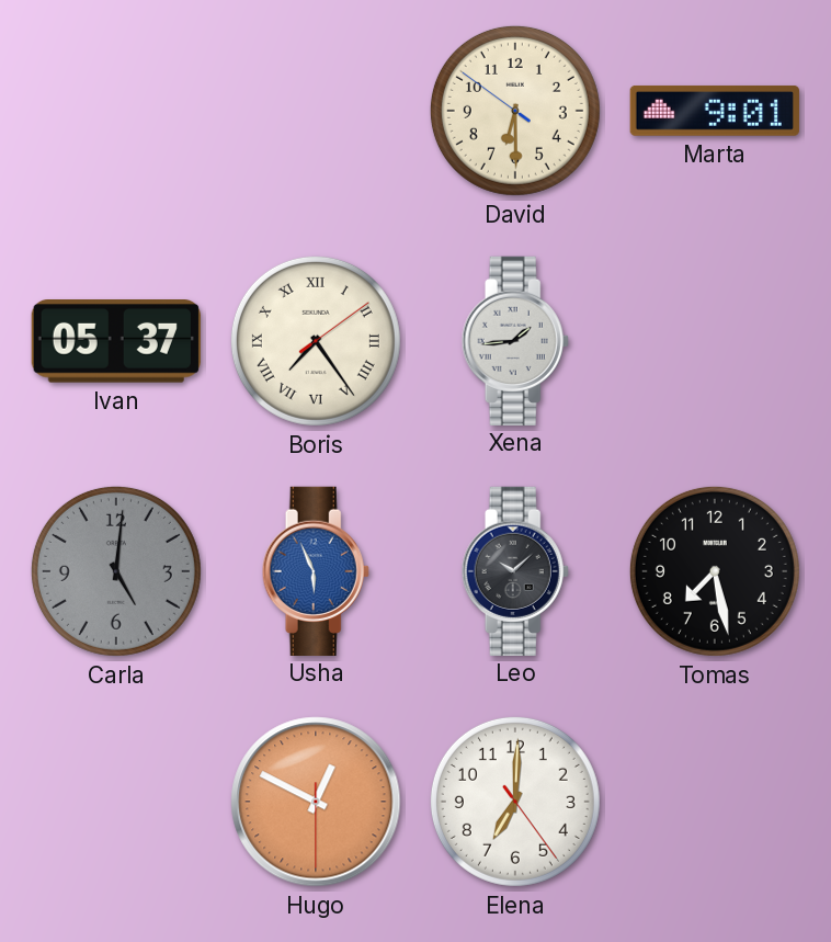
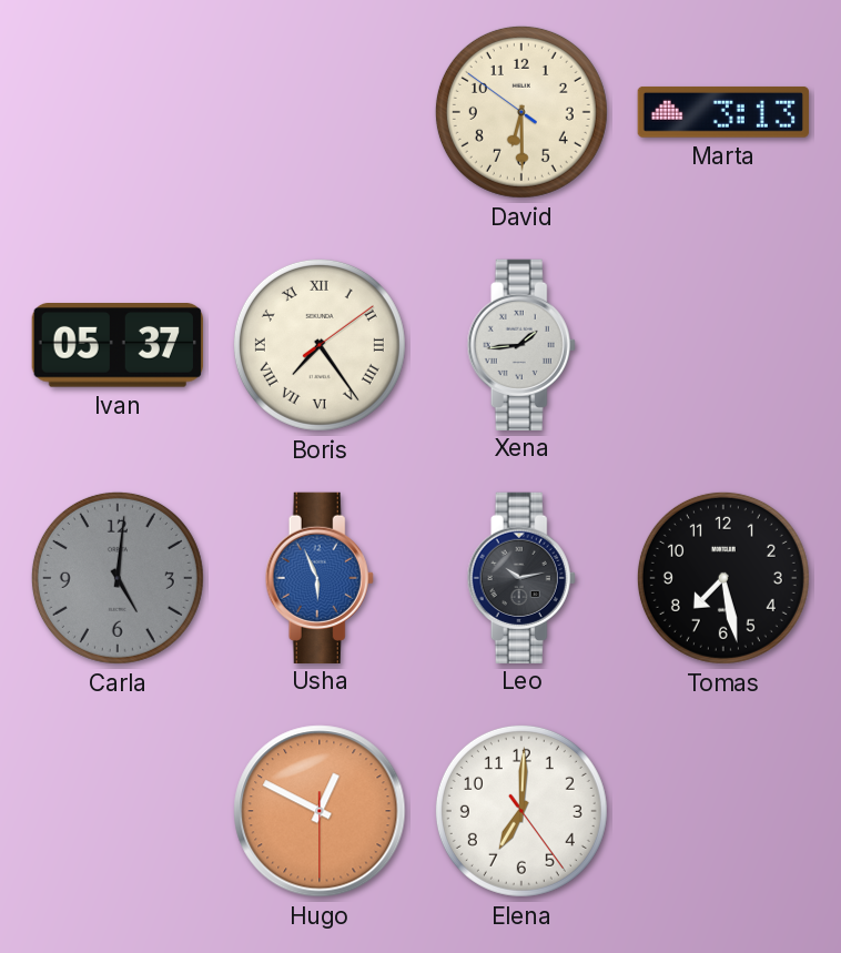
Marta: 9:01 -> 3:13
Leo: 10:08 -> 10:13
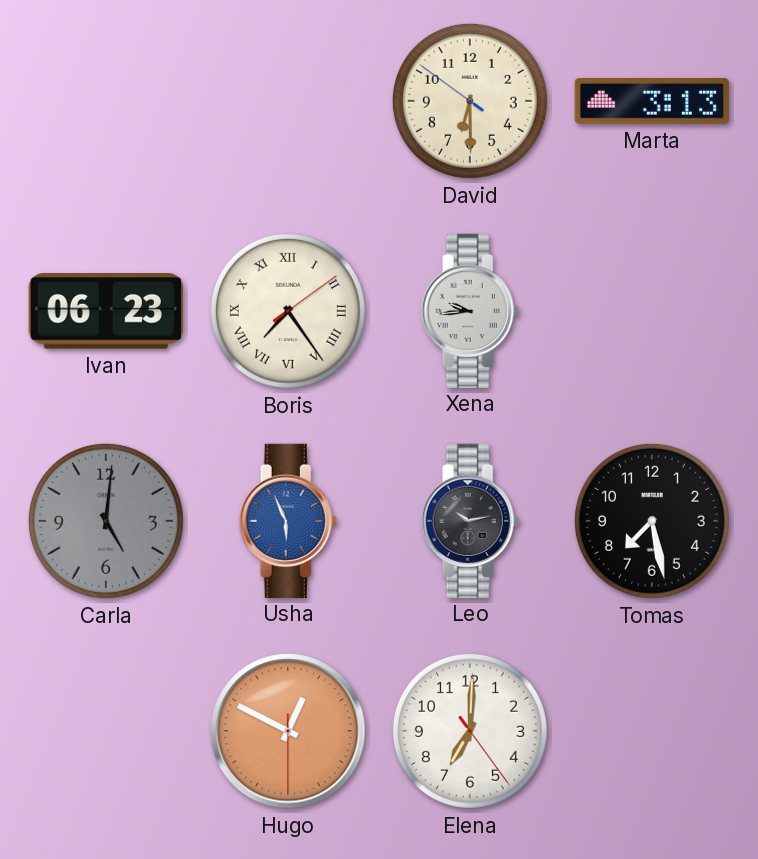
Ivan: 05:37 -> 06:23
Xena: 1:44 -> 9:44
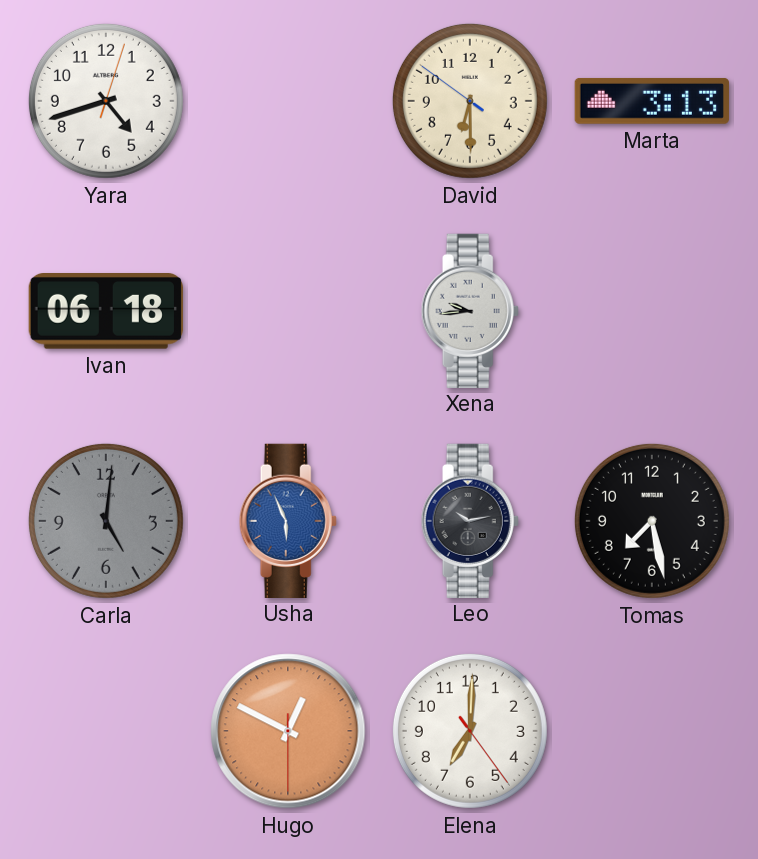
Yara: none -> 4:42
Ivan: 06:23 -> 06:18
Boris: 7:24 -> none
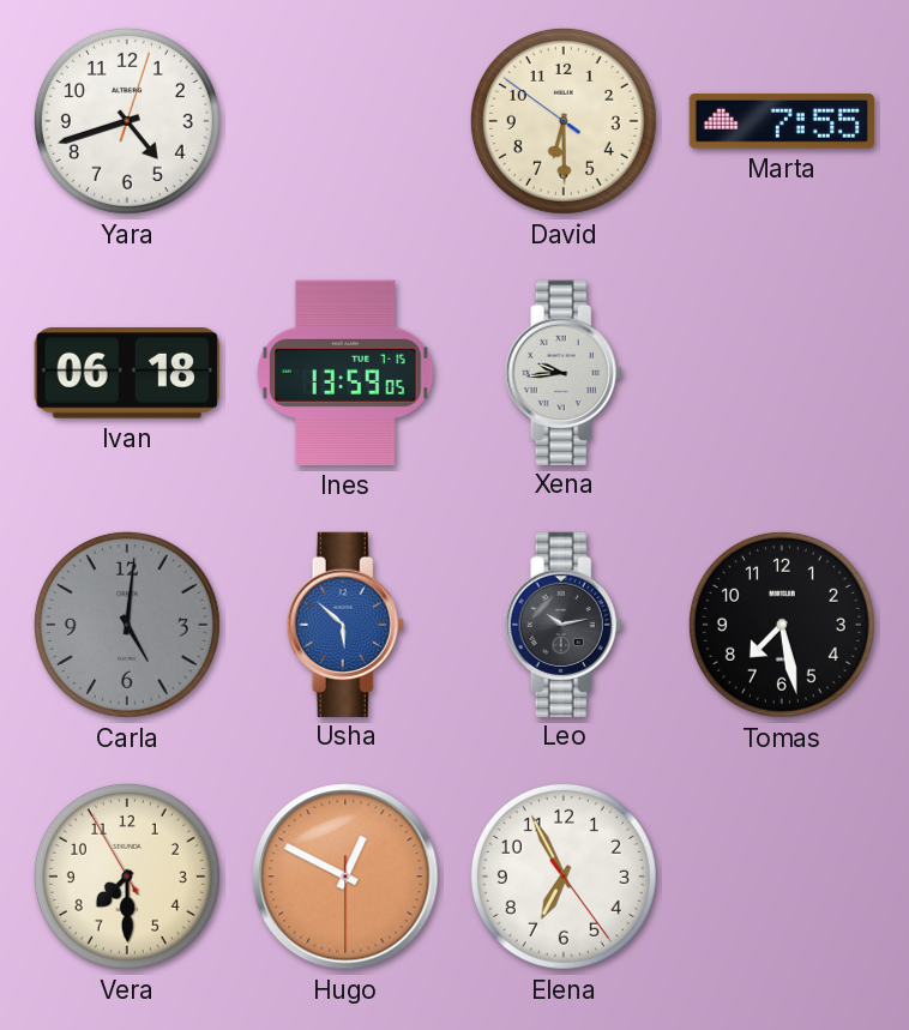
Marta: 3:13 -> 7:55
Ines: none -> 13:59
Usha: 5:56 -> 5:52
Vera: none -> 7:29
Elena: 7:00 -> 6:55
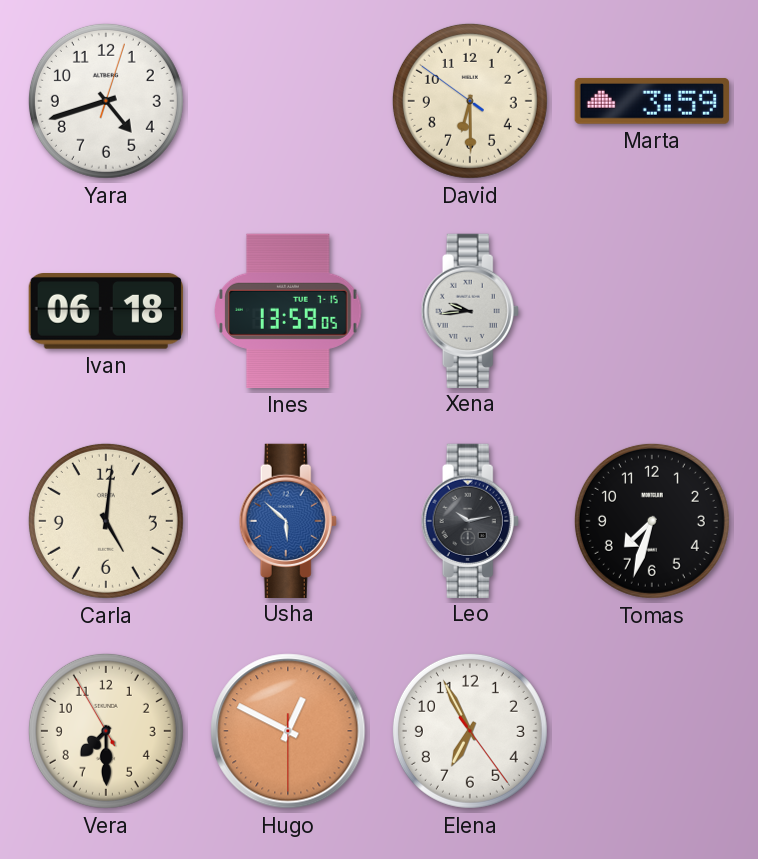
Marta: 7:55 -> 3:59
Carla dial: grey -> cream
Tomas: 7:28 -> 7:33
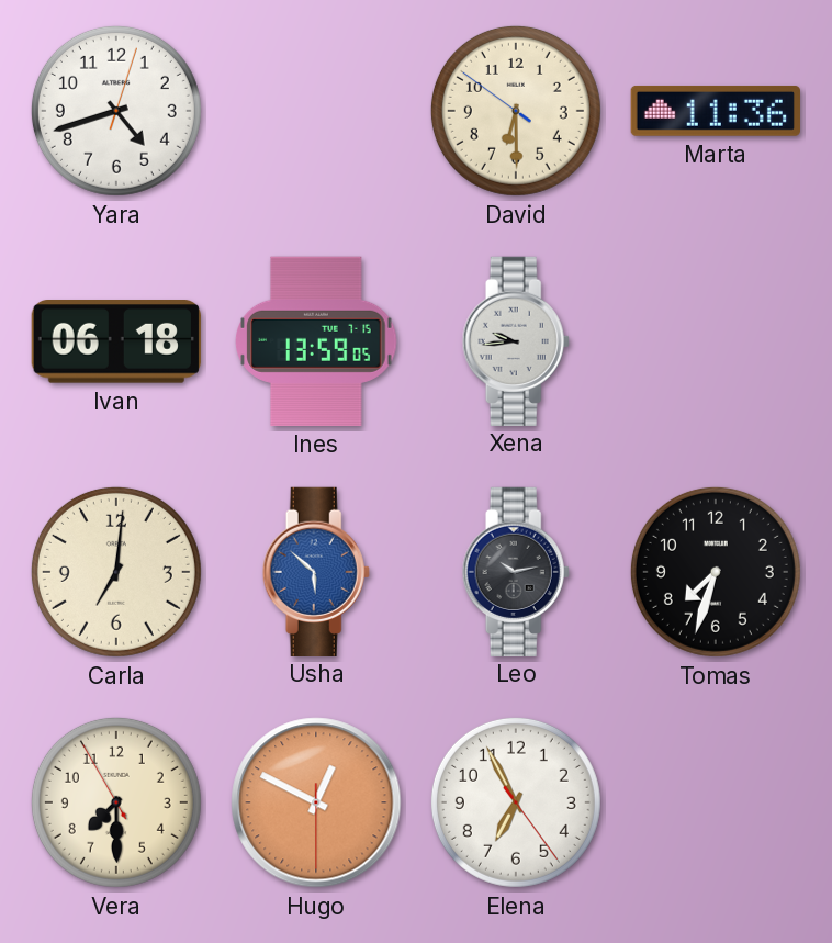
Marta: 3:59 -> 11:36
Carla: 5:01 -> 7:01
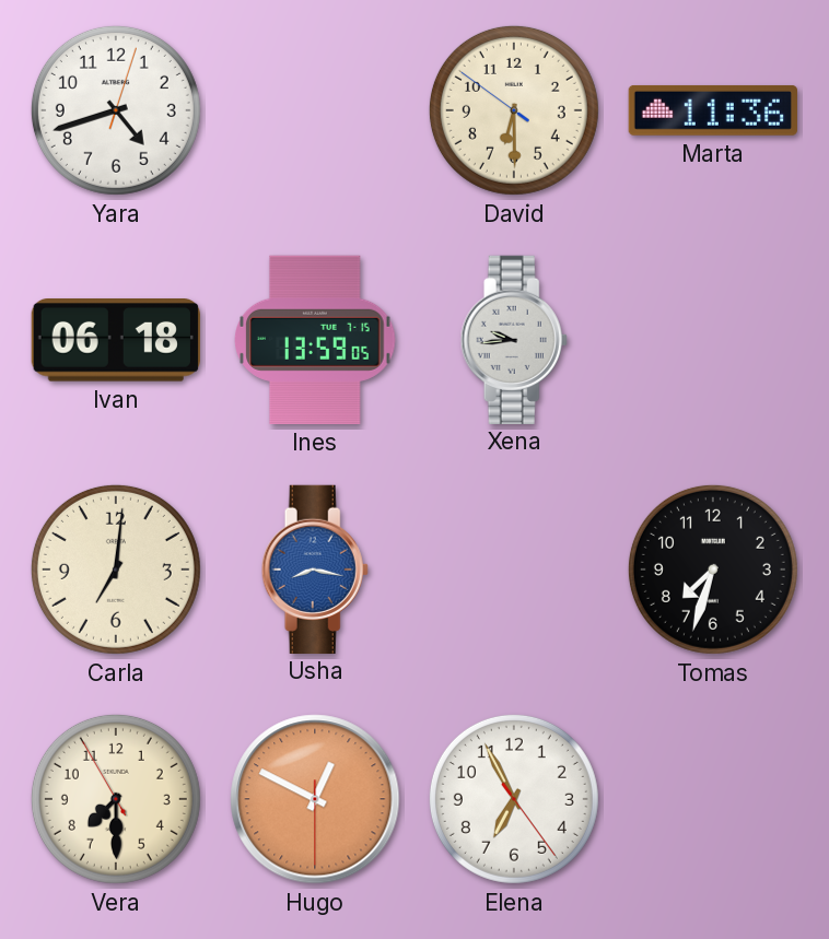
Usha: 5:52 -> 8:17
Leo: 10:13 -> none
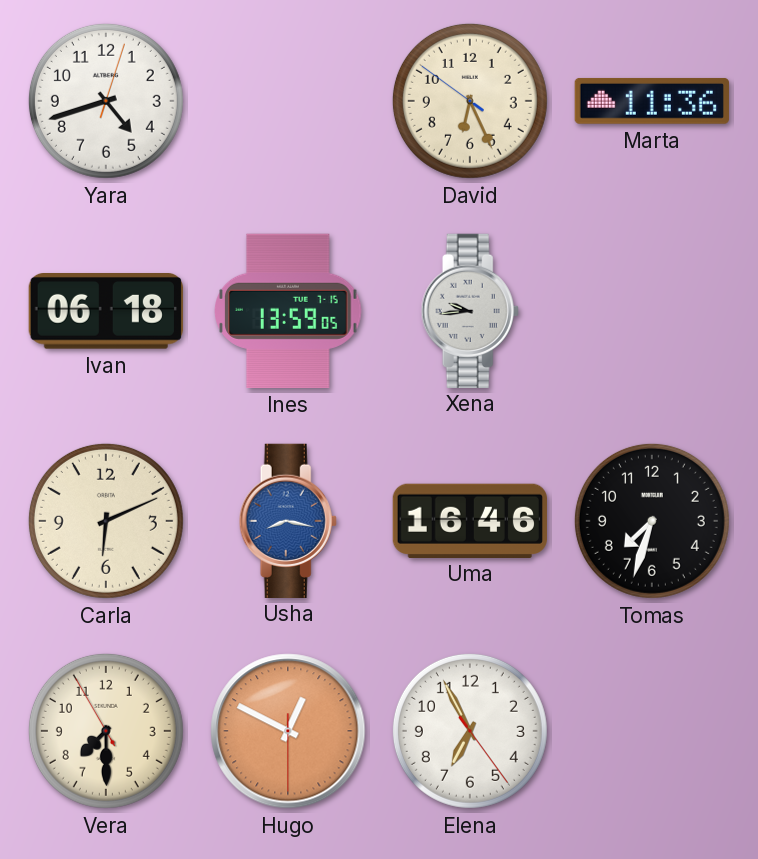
David: 6:29 -> 6:25
Carla: 7:01 -> 6:11
Uma: none -> 16:46
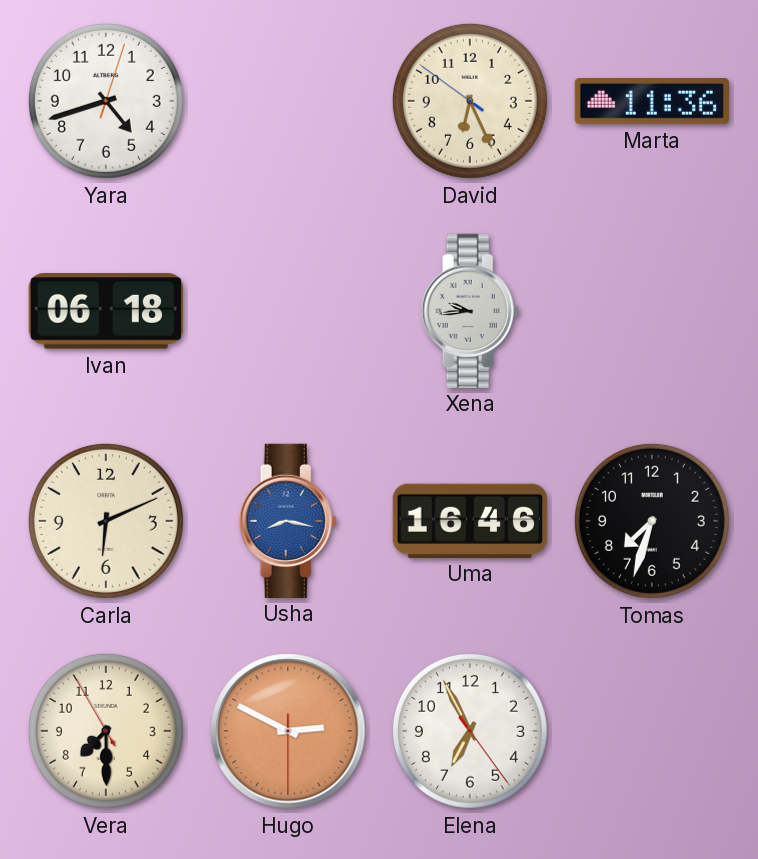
Ines: 13:59 -> none
Hugo: 12:49 -> 2:49
